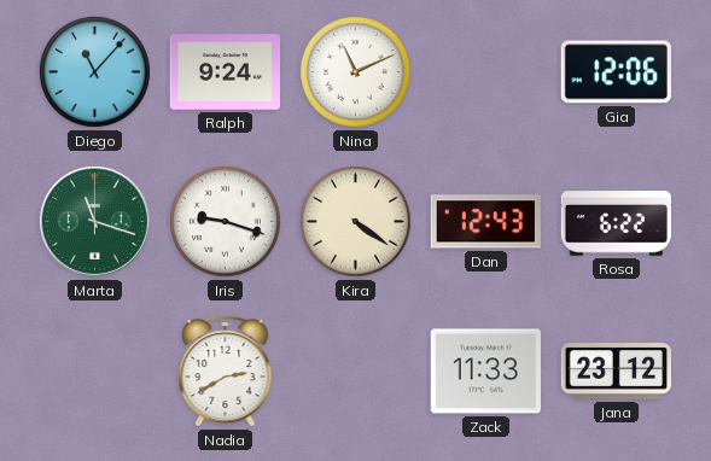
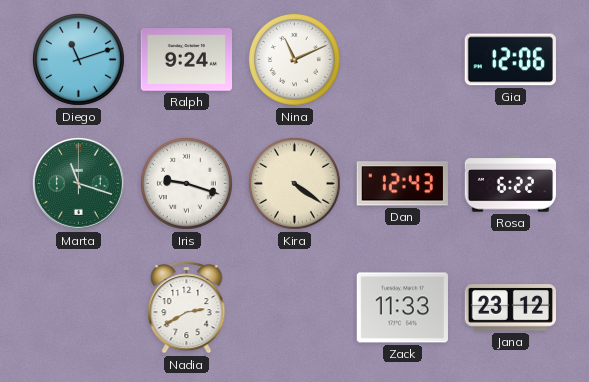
Diego: 11:07 -> 11:12
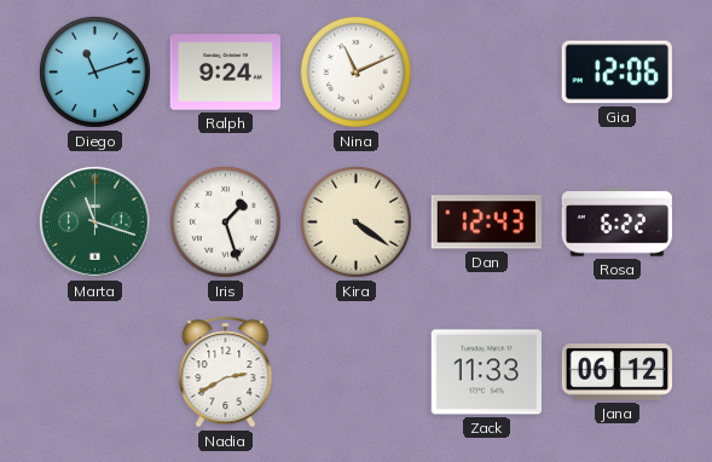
Iris: 9:18 -> 1:27
Jana: 23:12 -> 06:12
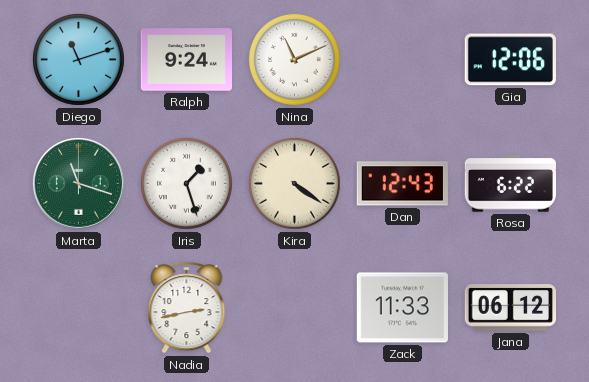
Nadia: 2:40 -> 2:43
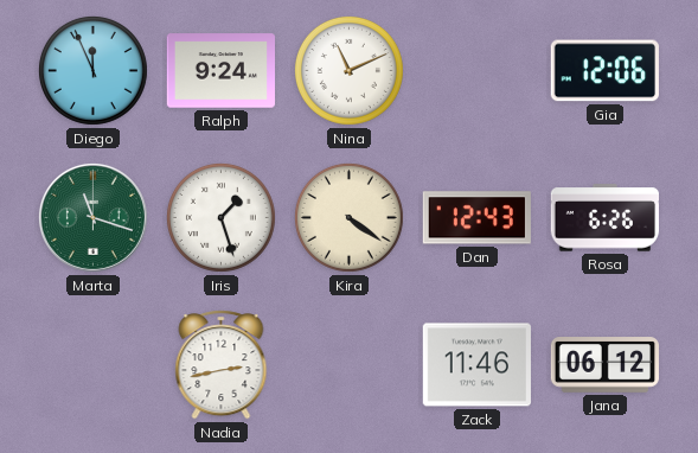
Diego: 11:12 -> 11:56
Rosa: 6:22 -> 6:26
Zack: 11:33 -> 11:46
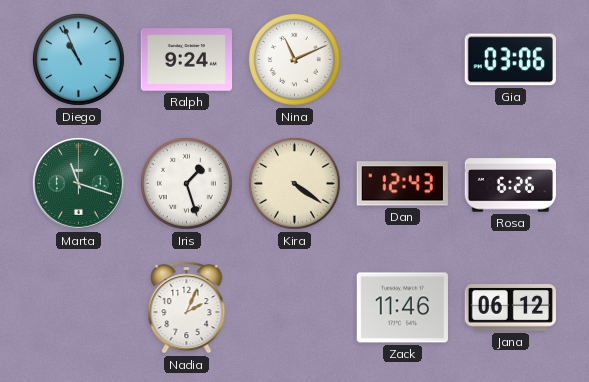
Diego: 11:56 -> 10:56
Gia: 12:06 -> 03:06
Nadia: 2:43 -> 2:04
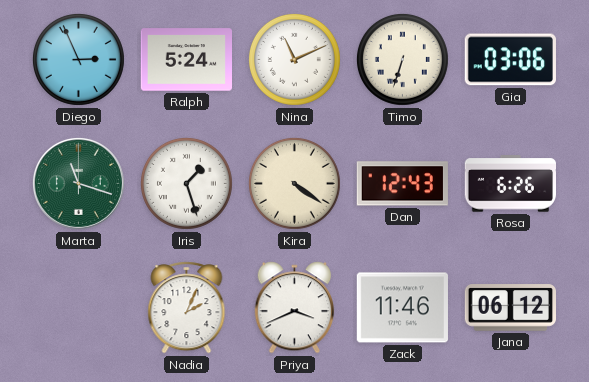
Diego: 10:56 -> 2:56
Ralph: 9:24 -> 5:24
Timo: none -> 6:33
Priya: none -> 3:41
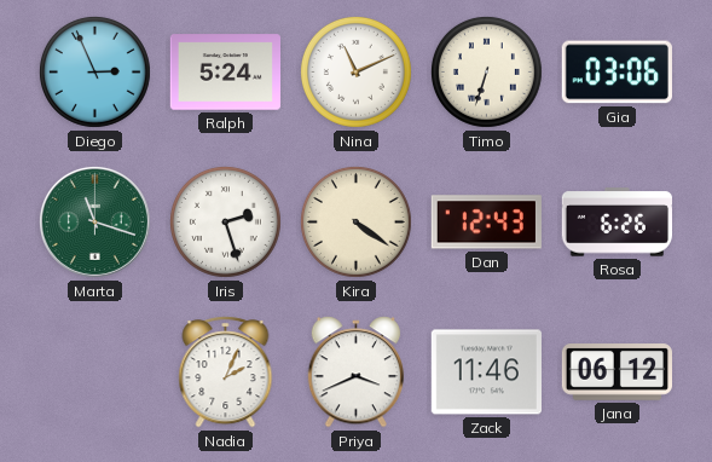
Iris: 1:27 -> 2:27
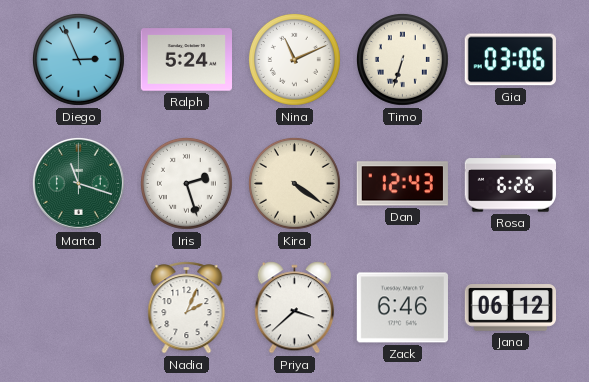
Priya: 3:41 -> 3:38
Zack: 11:46 -> 6:46
